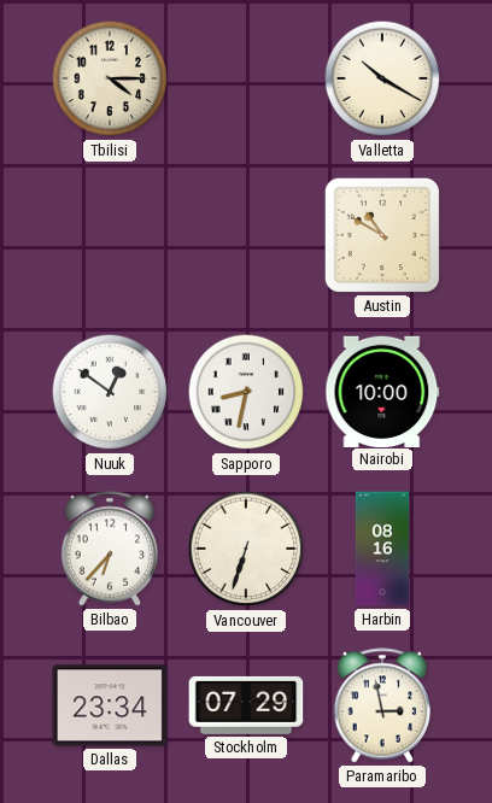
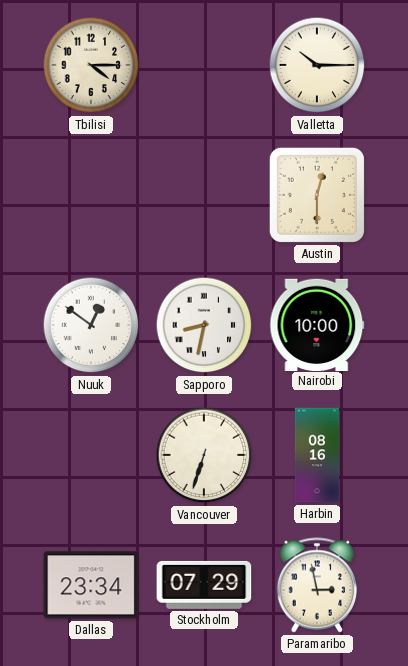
Valletta: 10:20 -> 10:15
Austin: 10:50 -> 12:30
Bilbao: 6:37 -> none
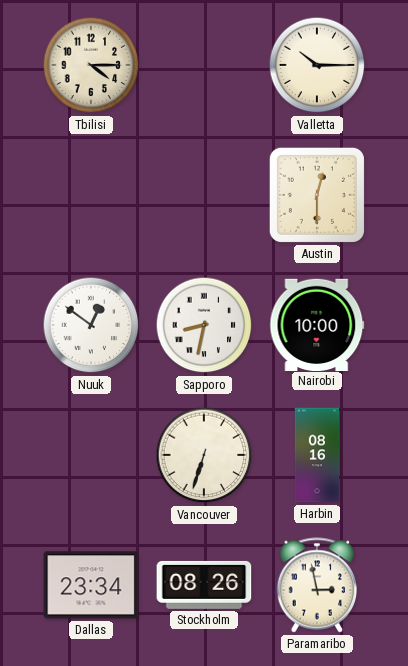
Stockholm: 07:29 -> 08:26
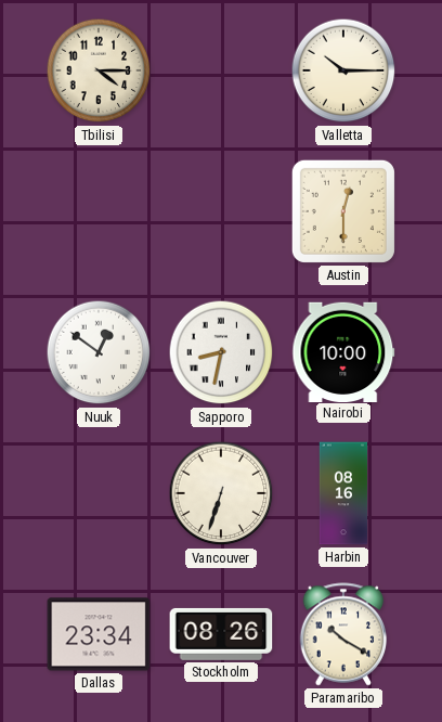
Paramaribo: 2:58 -> 10:20
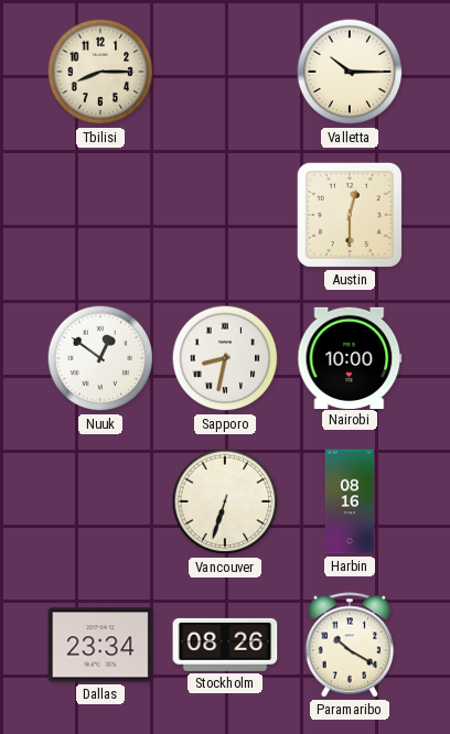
Tbilisi: 4:15 -> 8:15
